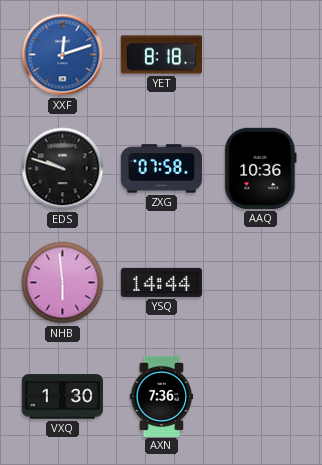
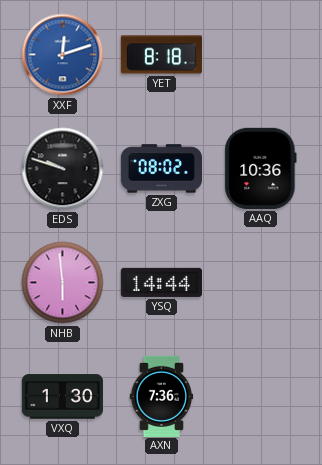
ZXG: 07:58 -> 08:02
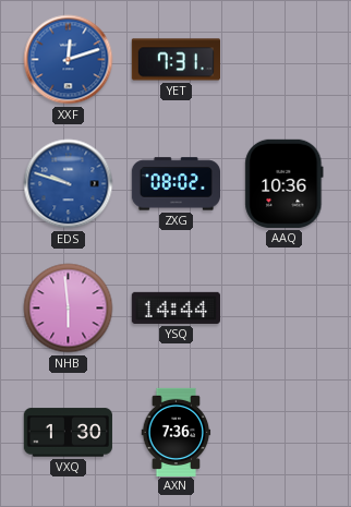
YET: 8:18 -> 7:31
EDS dial: black -> blue
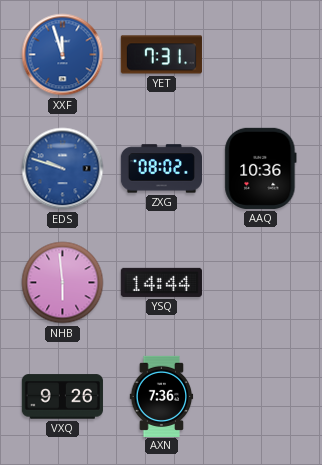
XXF: 12:12 -> 11:57
VXQ: 1:30 -> 9:26
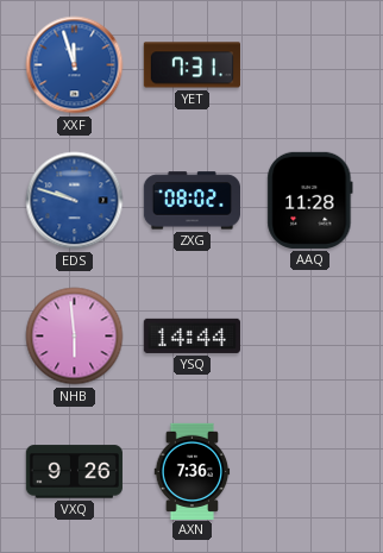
AAQ: 10:36 -> 11:28
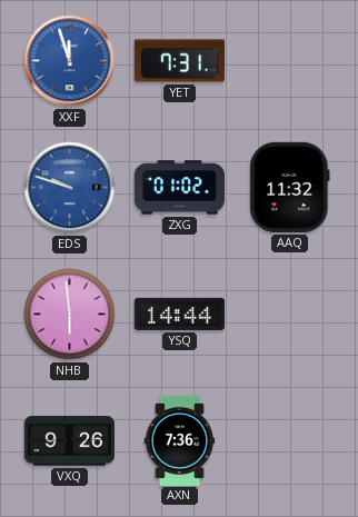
ZXG: 08:02 -> 01:02
AAQ: 11:28 -> 11:32
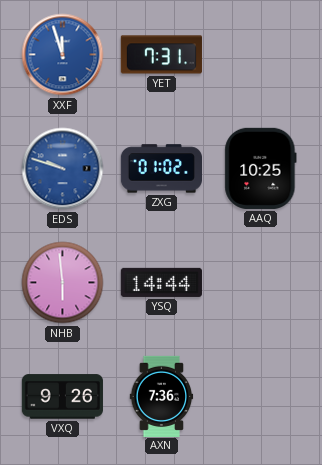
AAQ: 11:32 -> 10:25
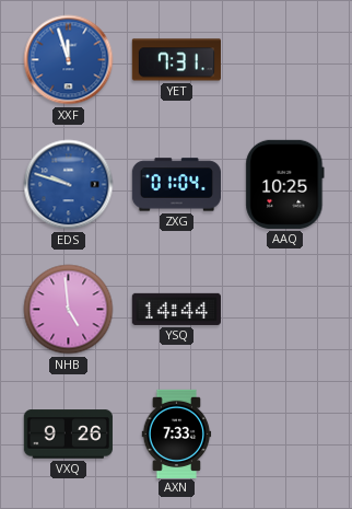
ZXG: 01:02 -> 01:04
NHB: 5:59 -> 4:59
AXN: 7:36 -> 7:33
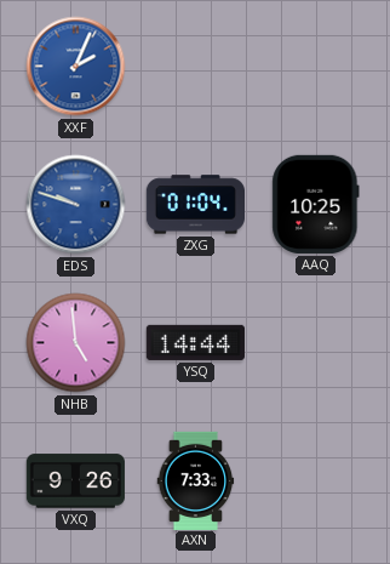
XXF: 11:57 -> 2:04
YET: 7:31 -> none
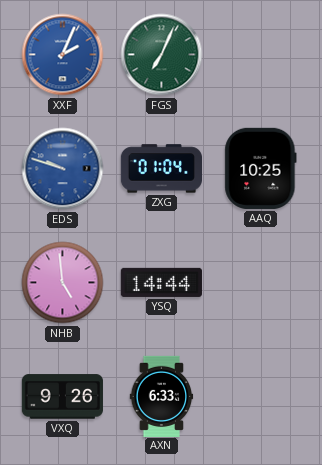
FGS: none -> 7:04
AXN: 7:33 -> 6:33
